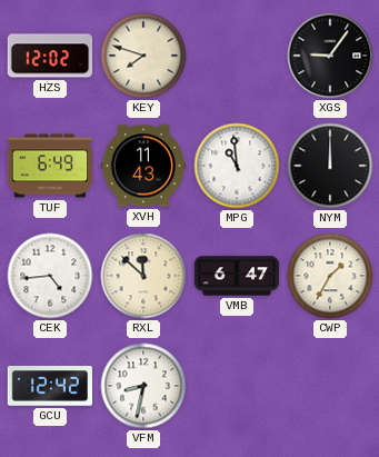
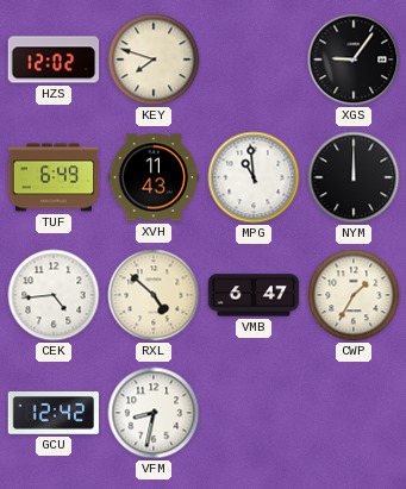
RXL: 11:52 -> 4:52
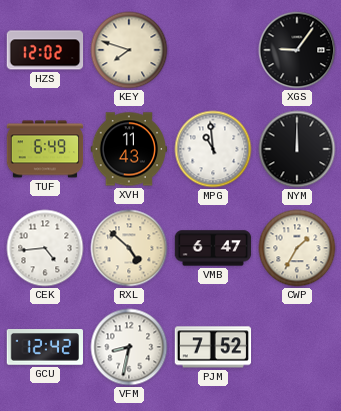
PJM: none -> 7:52
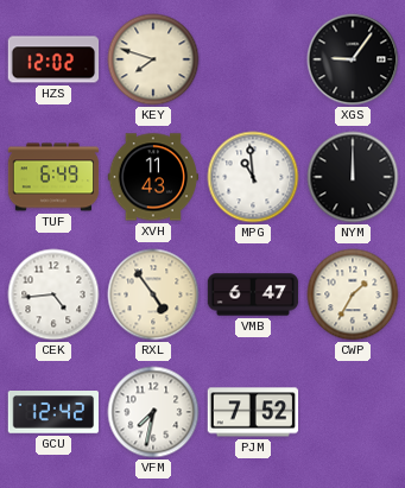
RXL: 4:52 -> 4:54
VFM: 8:32 -> 7:32
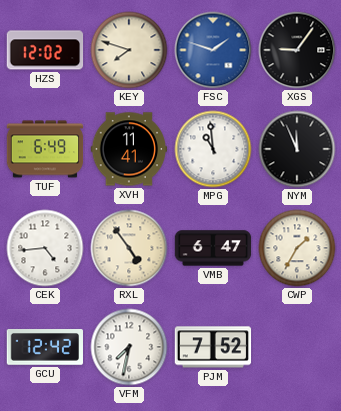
FSC: none -> 1:48
XVH: 11:43 -> 11:41
NYM: 12:00 -> 11:56
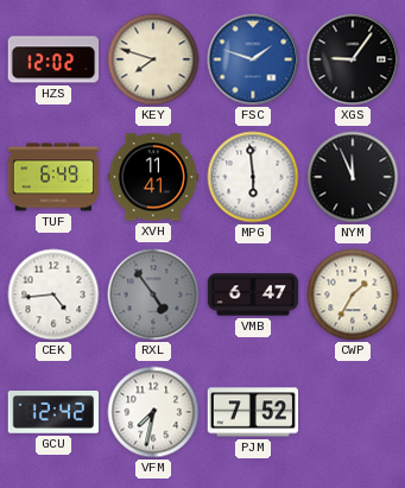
MPG: 10:59 -> 5:59
RXL dial: cream -> grey
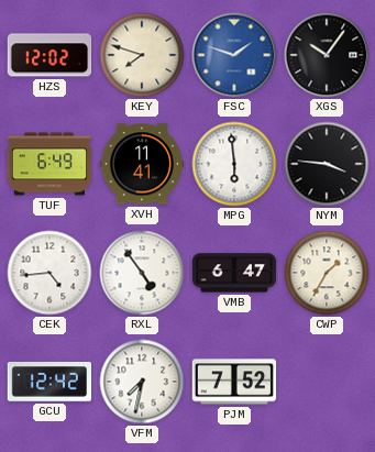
XGS: 9:06 -> 10:06
NYM: 11:56 -> 3:46
RXL dial: grey -> white
